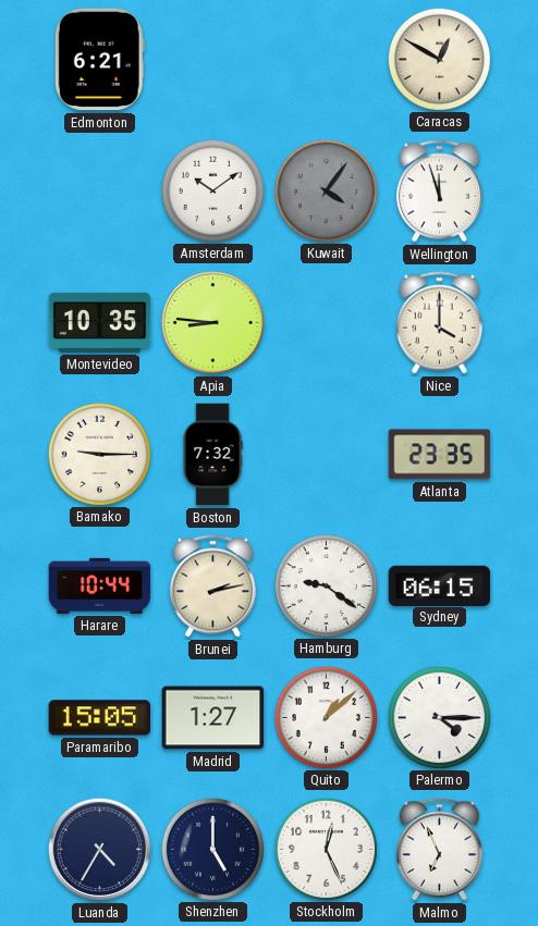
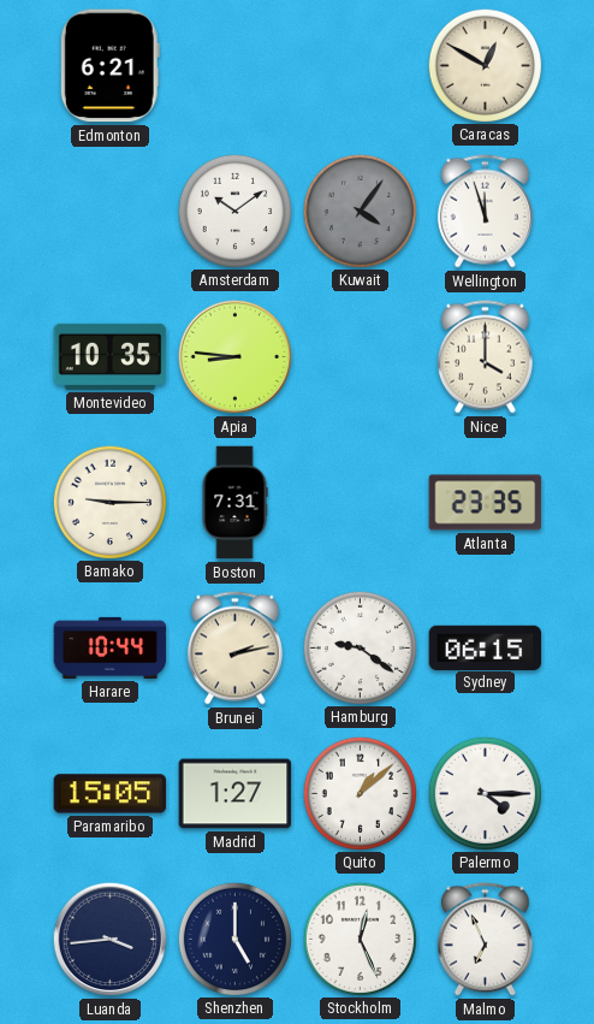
Boston: 7:32 -> 7:31
Luanda: 4:35 -> 3:44
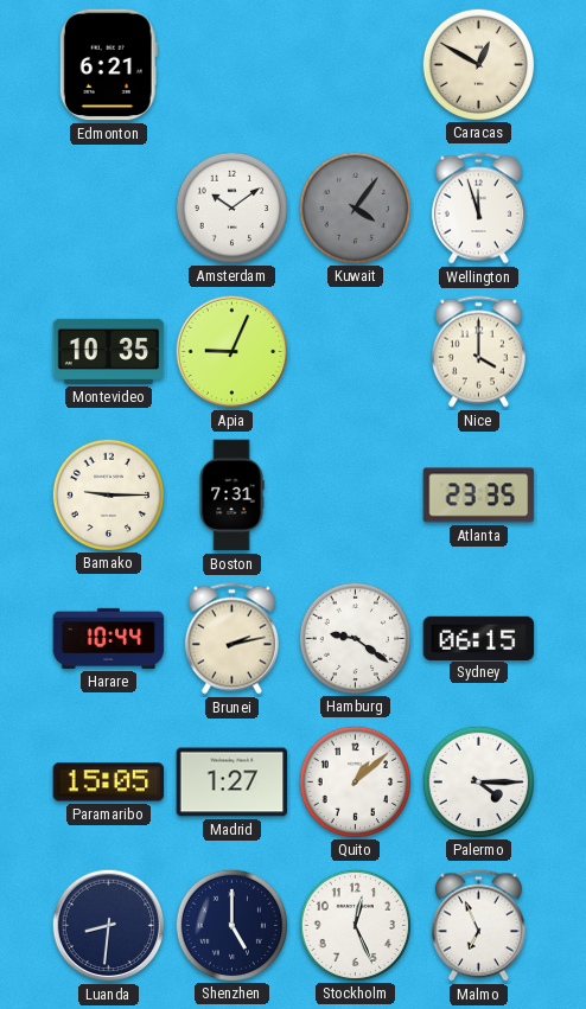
Apia: 8:46 -> 9:04
Luanda: 3:44 -> 8:31
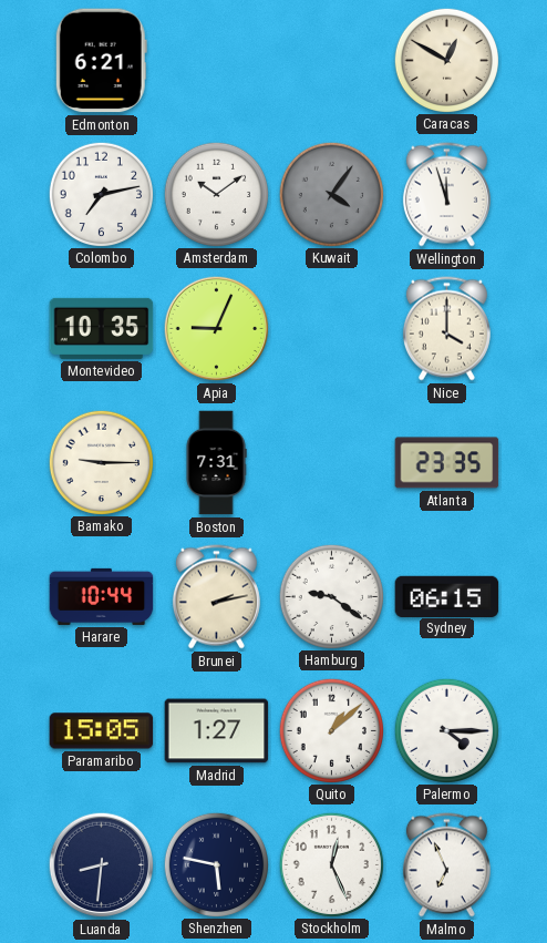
Colombo: none -> 7:13
Shenzhen: 5:00 -> 5:47
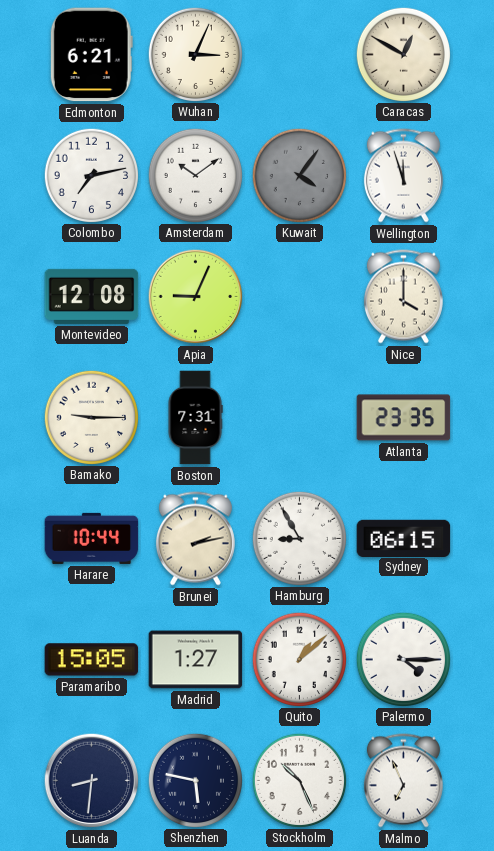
Wuhan: none -> 3:04
Montevideo: 10:35 -> 12:08
Hamburg: 9:21 -> 8:55
Stockholm: 12:26 -> 10:26
